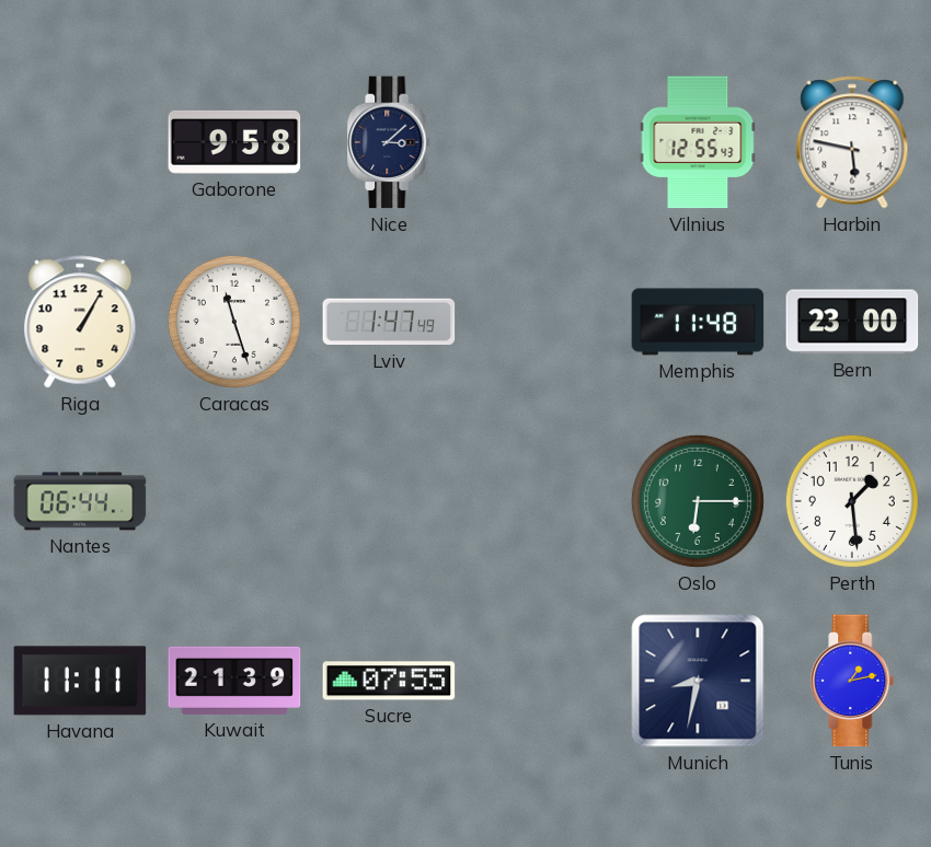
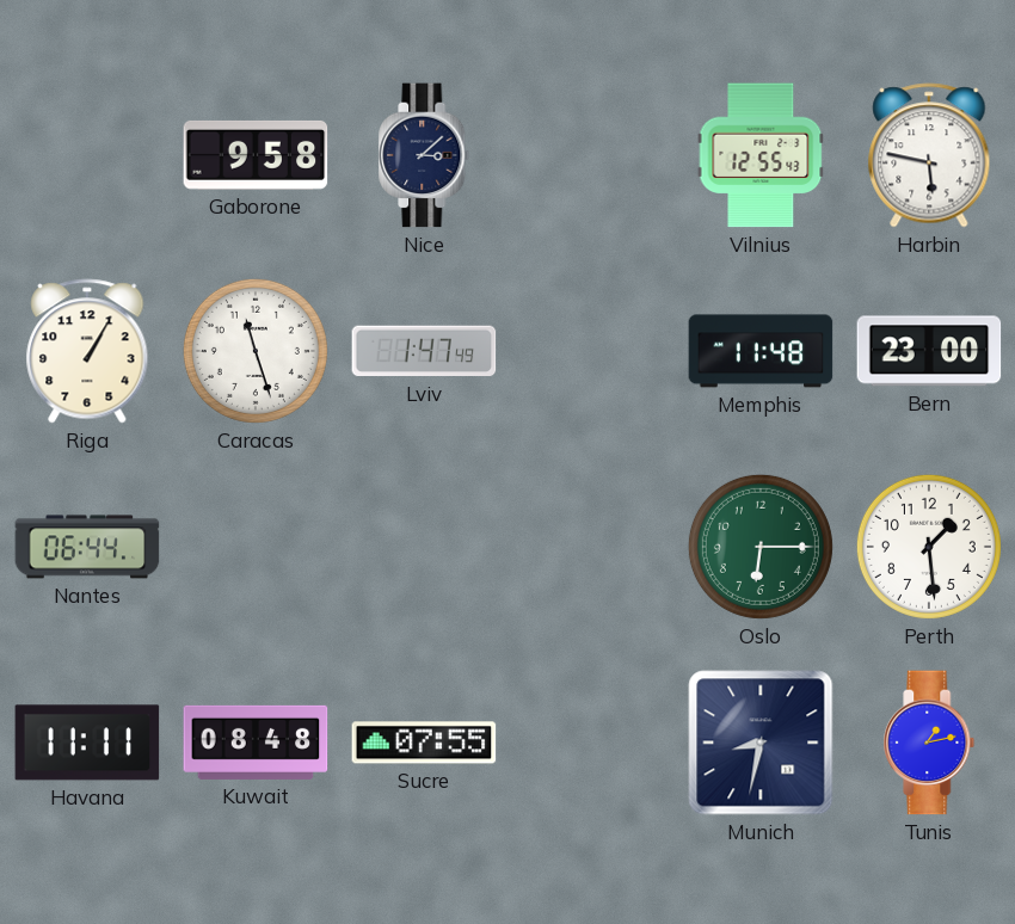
Kuwait: 21:39 -> 08:48
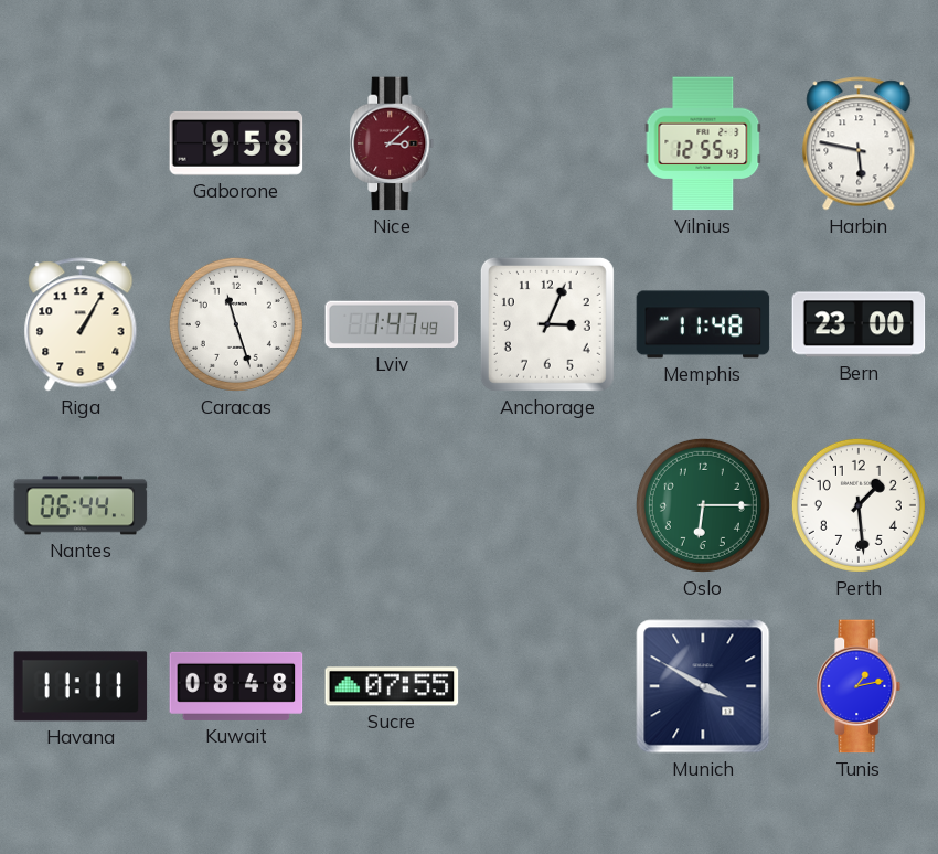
Nice dial: navy -> burgundy
Anchorage: none -> 3:04
Munich: 8:32 -> 3:50
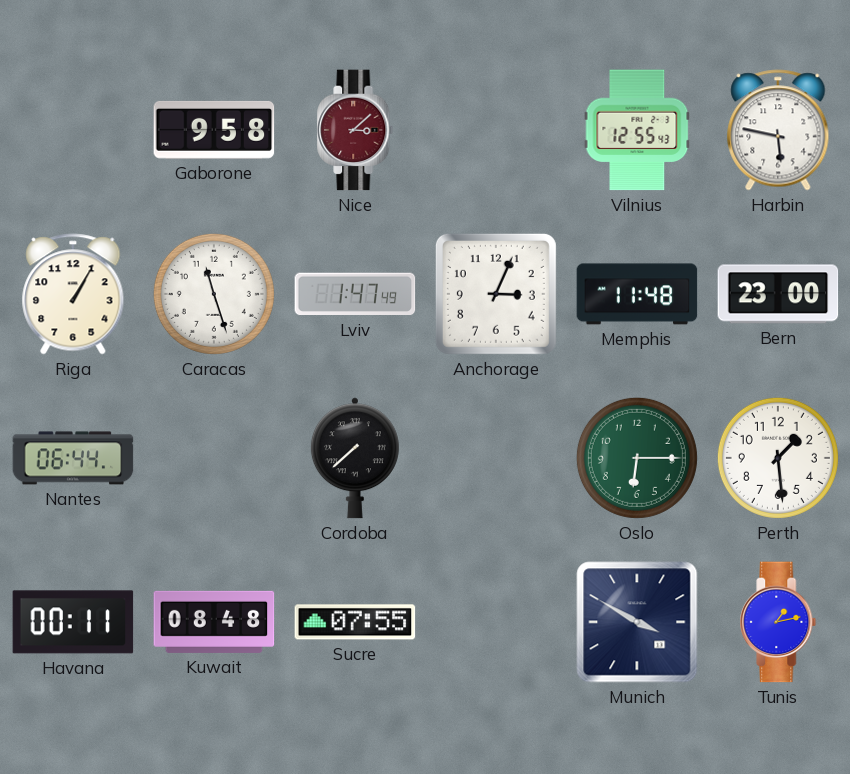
Cordoba: none -> 7:38
Havana: 11:11 -> 00:11
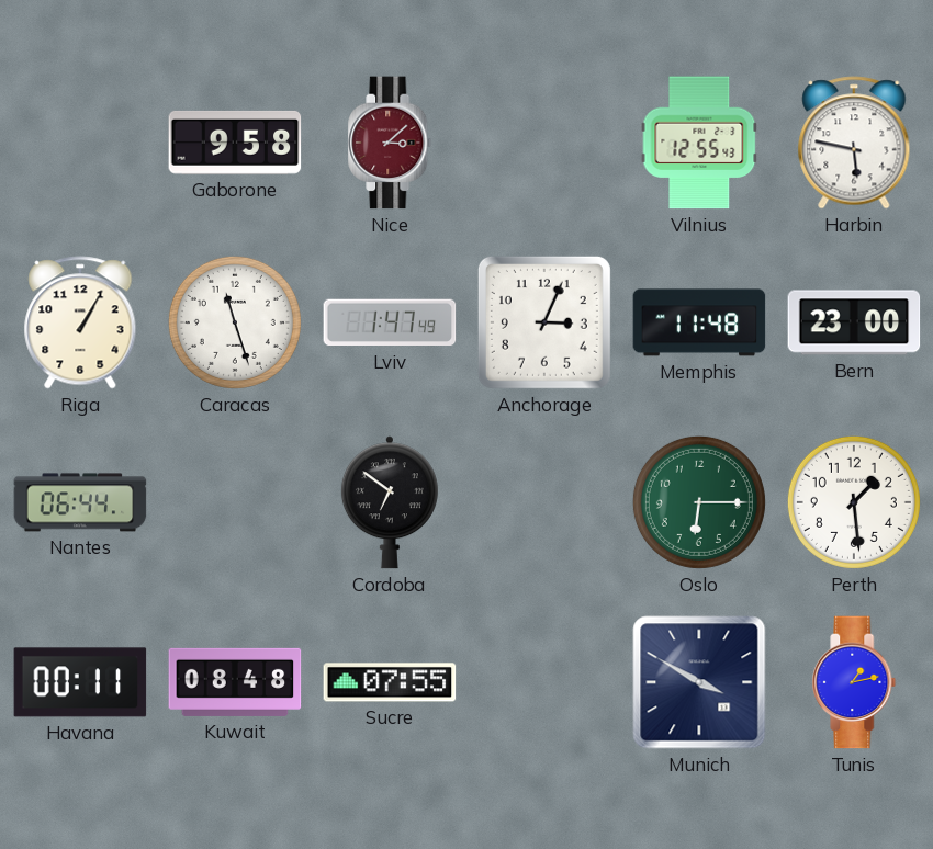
Cordoba: 7:38 -> 6:51
